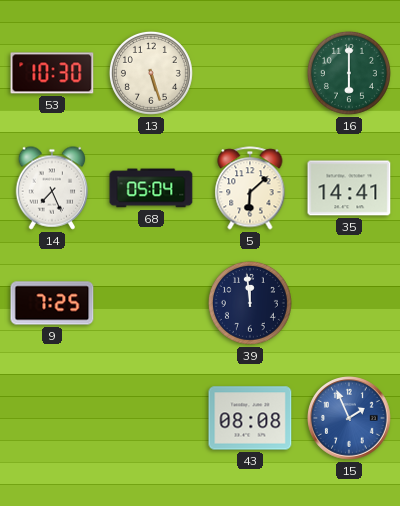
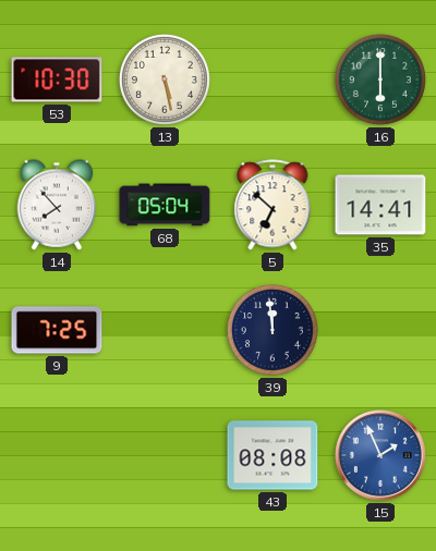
13: 5:27 -> 5:28
14: 7:26 -> 7:53
5: 6:08 -> 6:52
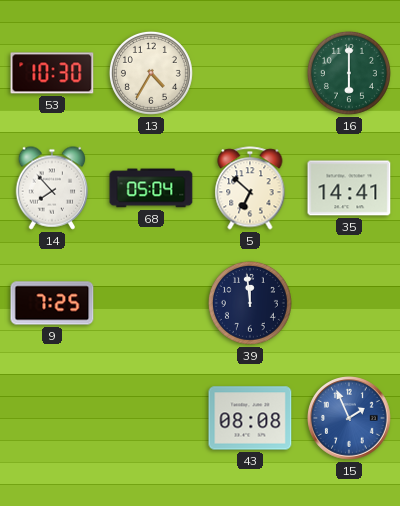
13: 5:28 -> 4:35
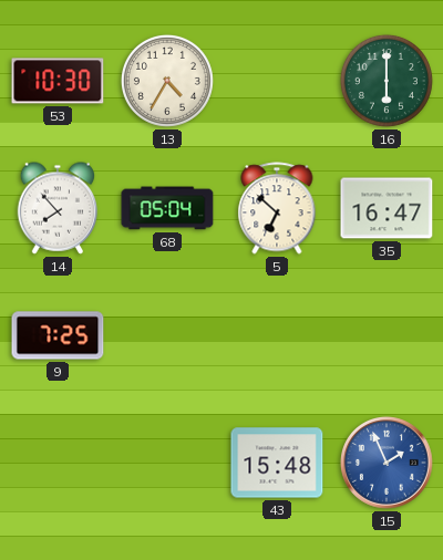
35: 14:41 -> 16:47
39: 11:59 -> none
43: 08:08 -> 15:48
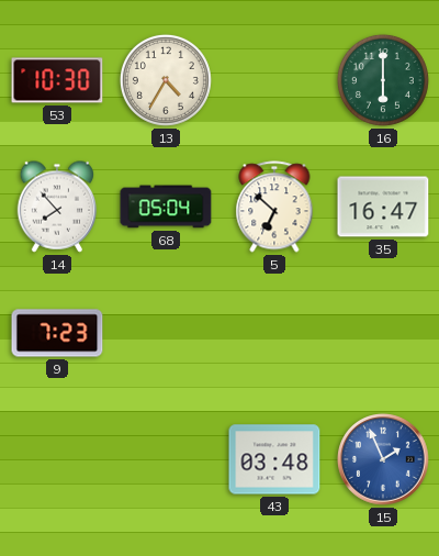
9: 7:25 -> 7:23
43: 15:48 -> 03:48
